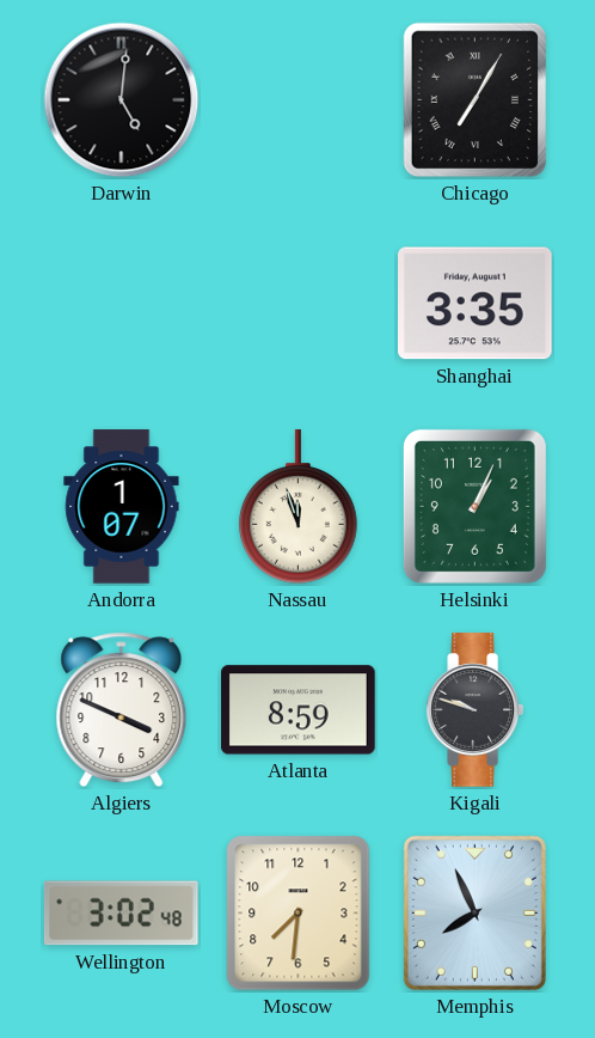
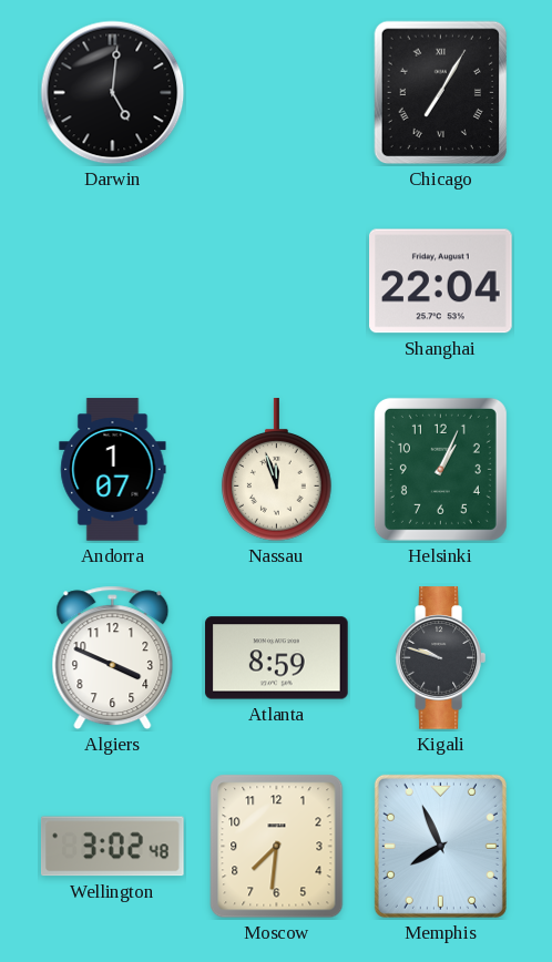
Shanghai: 3:35 -> 22:04
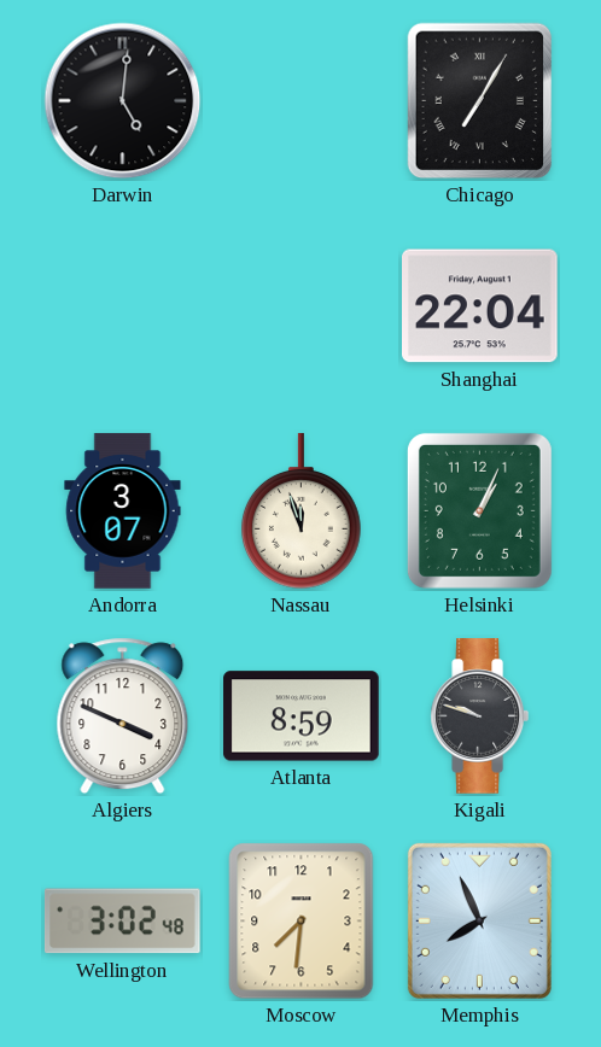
Andorra: 1:07 -> 3:07
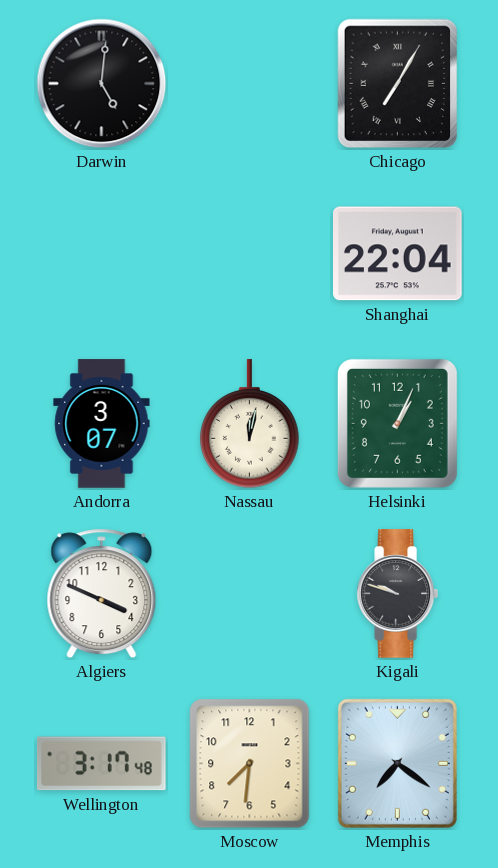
Nassau: 11:57 -> 12:02
Atlanta: 8:59 -> none
Wellington: 3:02 -> 3:17
Memphis: 7:56 -> 7:21
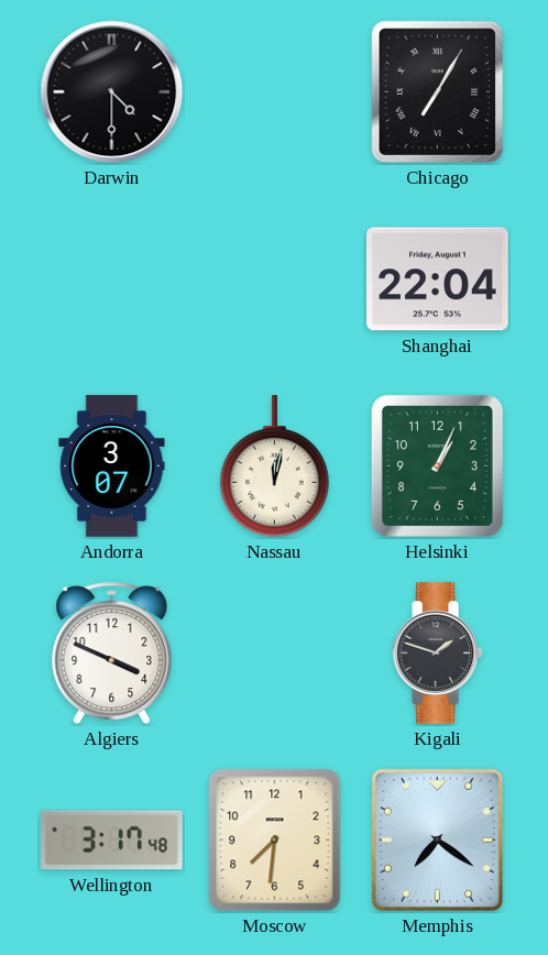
Darwin: 5:01 -> 4:30
Kigali: 9:48 -> 1:48
